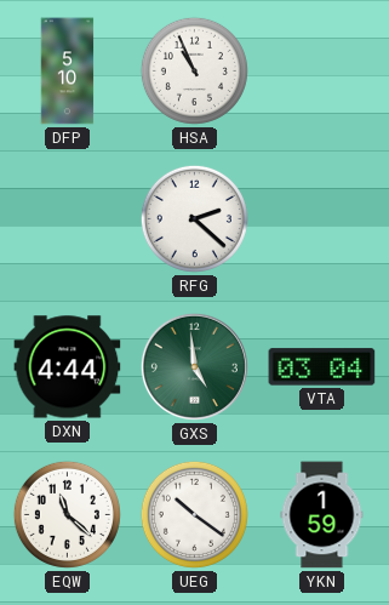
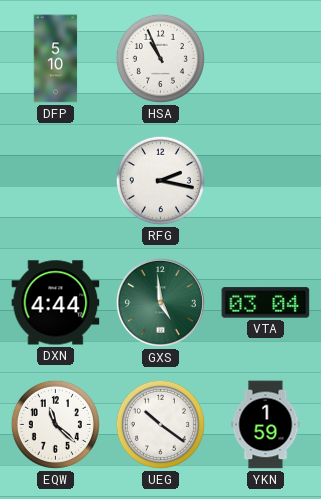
RFG: 2:22 -> 2:17
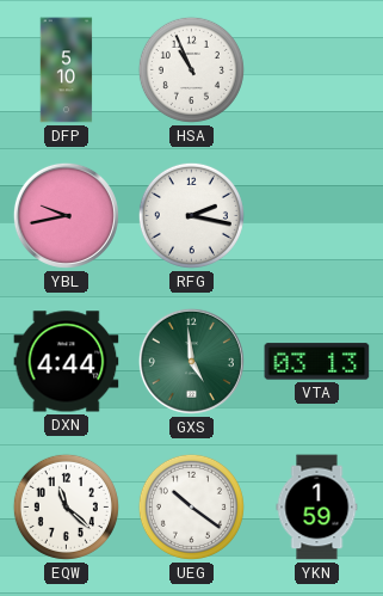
YBL: none -> 9:43
VTA: 03:04 -> 03:13
